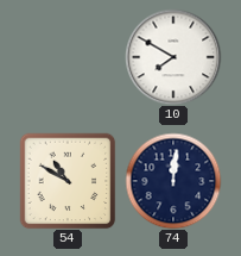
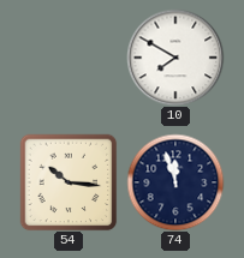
54: 10:50 -> 10:16
74: 12:01 -> 11:57
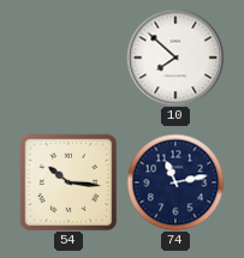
10: 7:50 -> 7:52
74: 11:57 -> 11:13
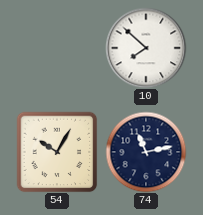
54: 10:16 -> 10:05
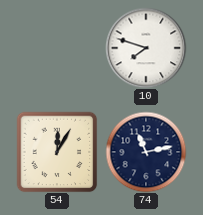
10: 7:52 -> 7:48
54: 10:05 -> 12:05
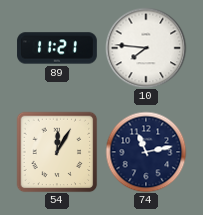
89: none -> 11:21
10: 7:48 -> 7:46
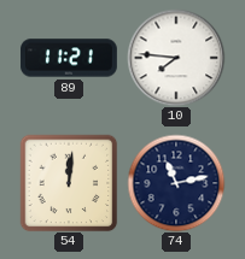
54: 12:05 -> 12:01
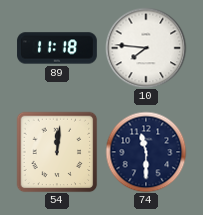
89: 11:21 -> 11:18
74: 11:13 -> 11:30
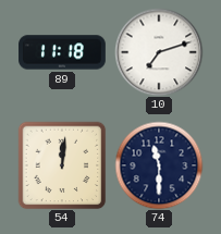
10: 7:46 -> 7:12
